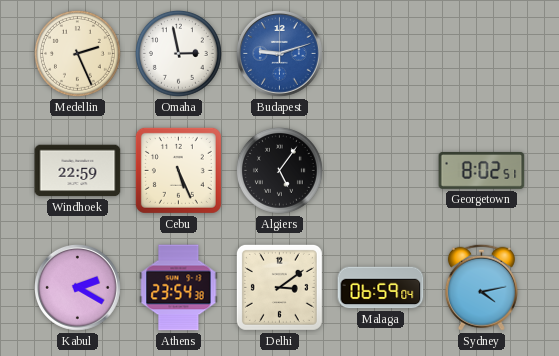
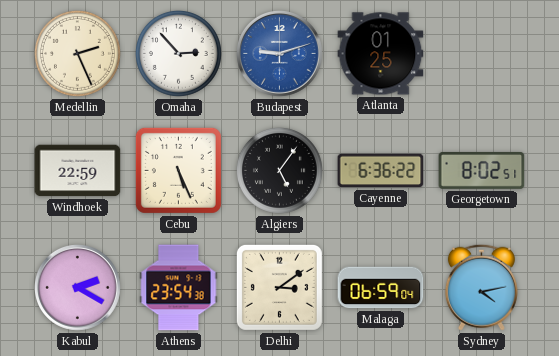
Omaha: 2:58 -> 2:53
Atlanta: none -> 01:25
Cayenne: none -> 6:36
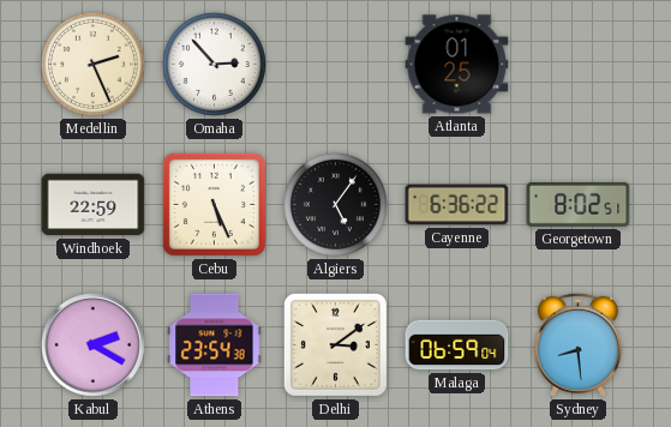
Budapest: 9:12 -> none
Sydney: 4:13 -> 8:29
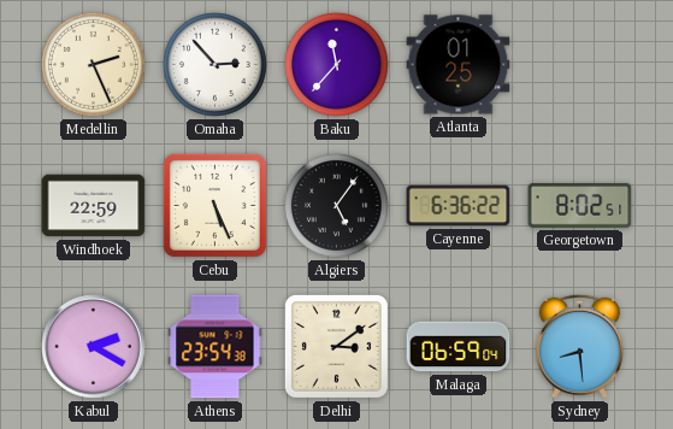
Baku: none -> 11:37
